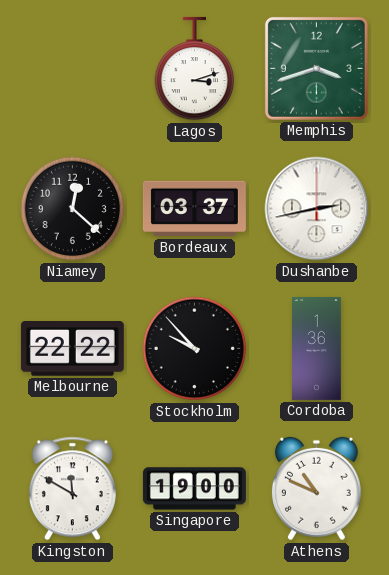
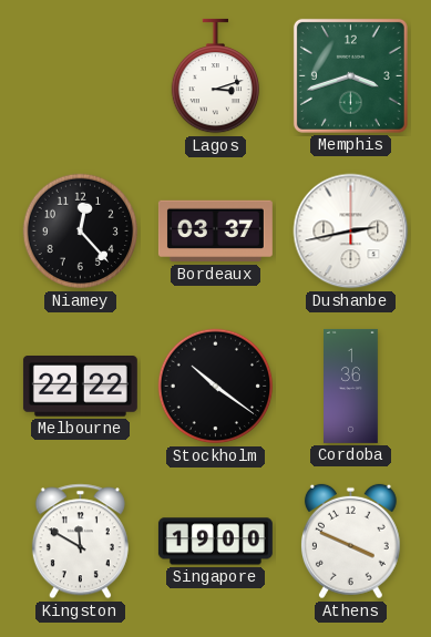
Niamey: 12:22 -> 12:23
Stockholm: 9:53 -> 10:21
Athens: 10:49 -> 3:49
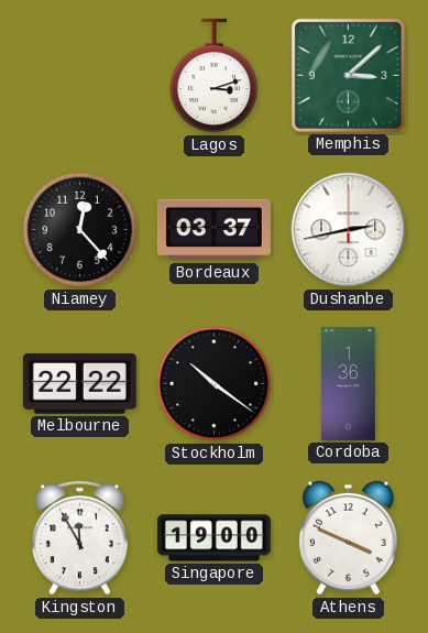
Memphis: 3:42 -> 3:08
Kingston: 11:50 -> 11:55
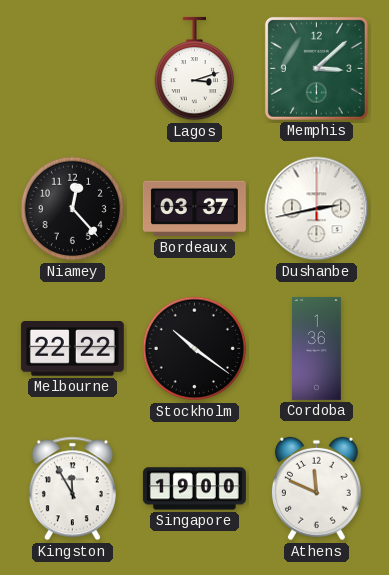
Athens: 3:49 -> 11:49
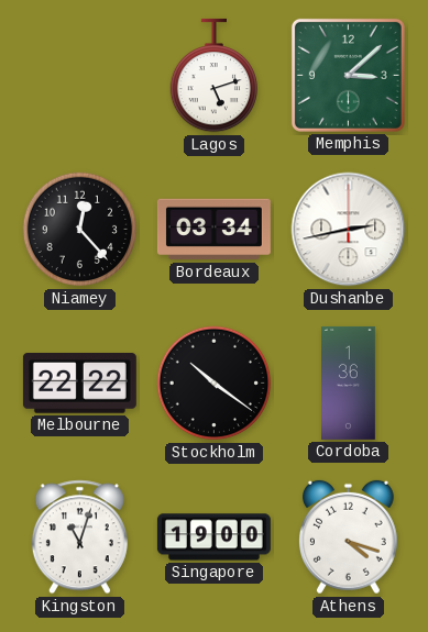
Lagos: 3:12 -> 5:12
Bordeaux: 03:37 -> 03:34
Kingston: 11:55 -> 11:03
Athens: 11:49 -> 4:18
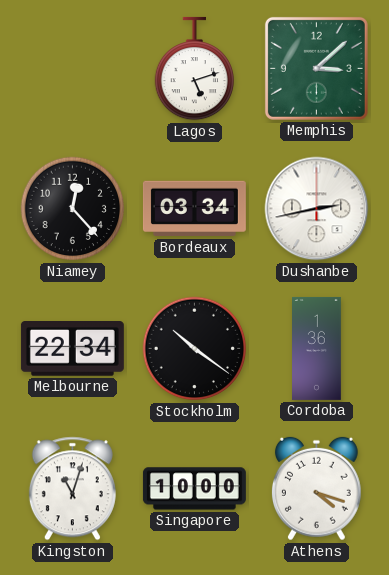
Melbourne: 22:22 -> 22:34
Singapore: 19:00 -> 10:00
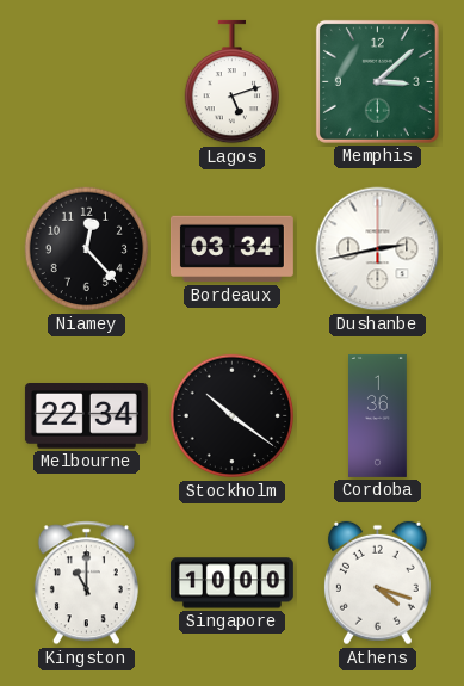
Kingston: 11:03 -> 11:00
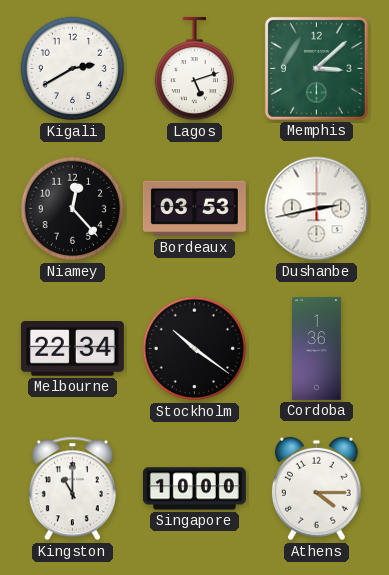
Kigali: none -> 2:40
Bordeaux: 03:34 -> 03:53
Athens: 4:18 -> 4:15
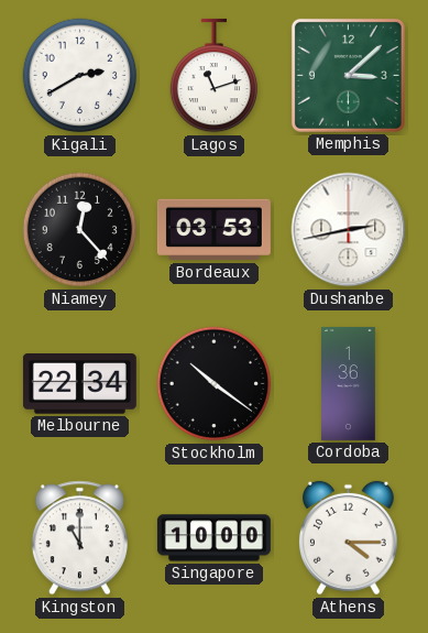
Lagos: 5:12 -> 11:12
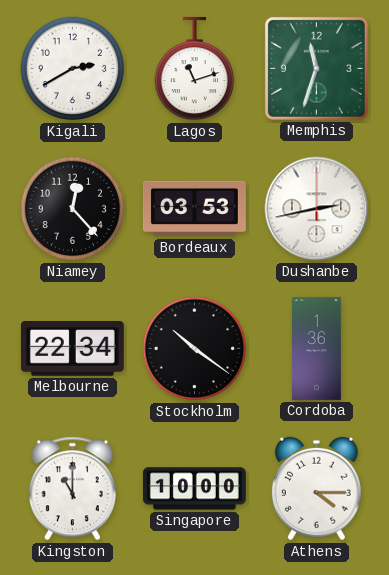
Memphis: 3:08 -> 11:33
